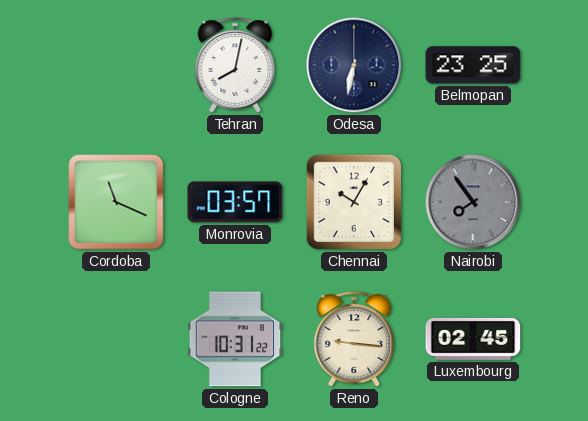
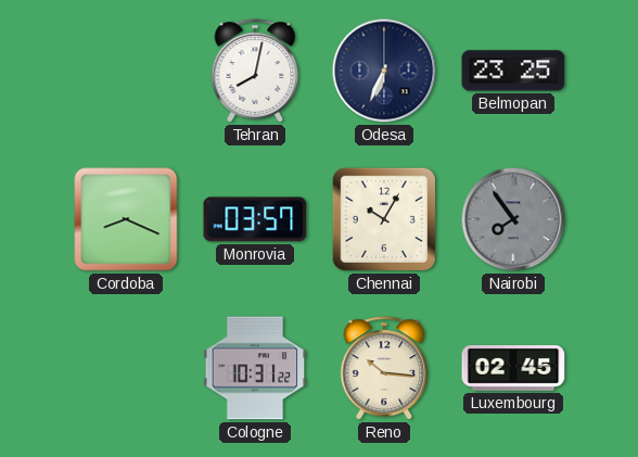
Odesa: 6:32 -> 6:34
Cordoba: 11:19 -> 8:19
Reno: 9:16 -> 10:16
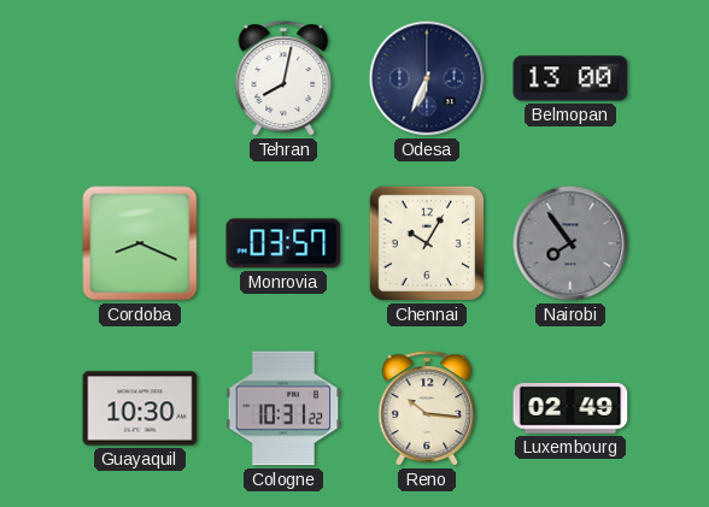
Belmopan: 23:25 -> 13:00
Guayaquil: none -> 10:30
Luxembourg: 02:45 -> 02:49
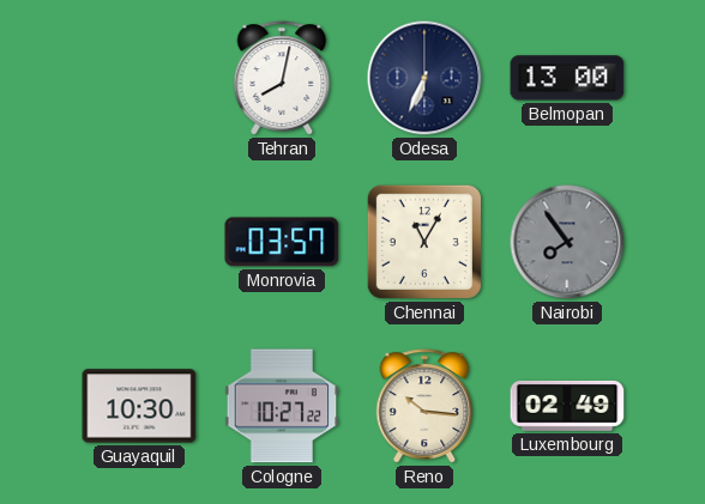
Cordoba: 8:19 -> none
Chennai: 10:05 -> 11:05
Cologne: 10:31 -> 10:27
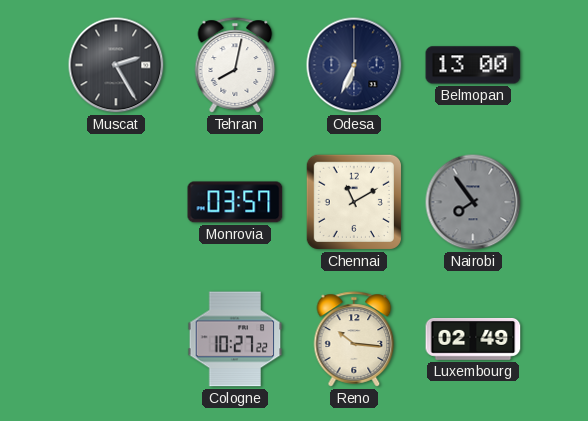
Muscat: none -> 2:25
Chennai: 11:05 -> 11:10
Guayaquil: 10:30 -> none
